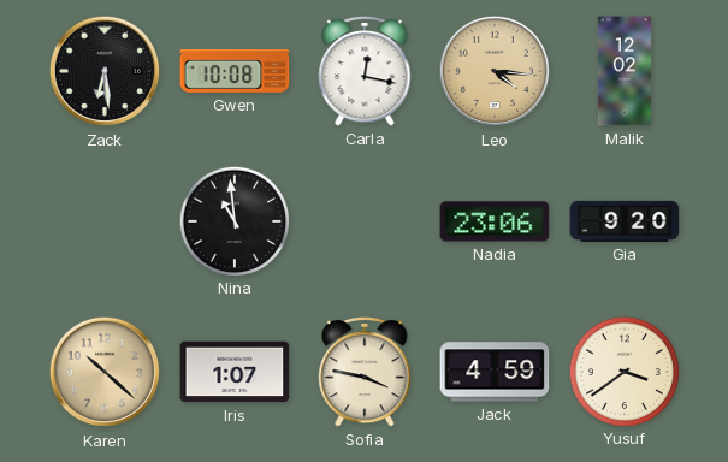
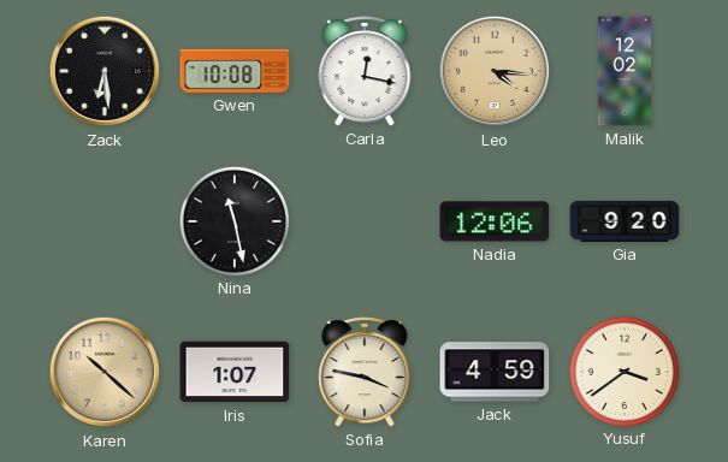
Nina: 10:59 -> 11:28
Nadia: 23:06 -> 12:06
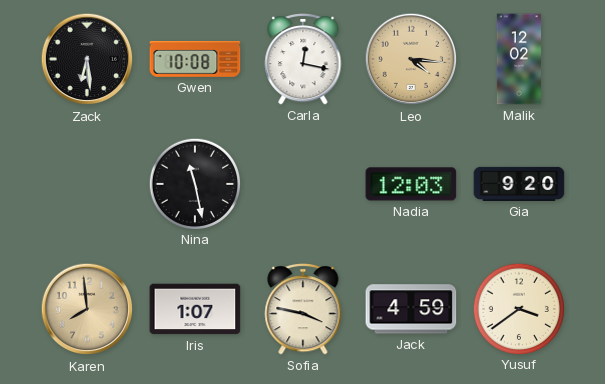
Nadia: 12:06 -> 12:03
Karen: 10:22 -> 7:59
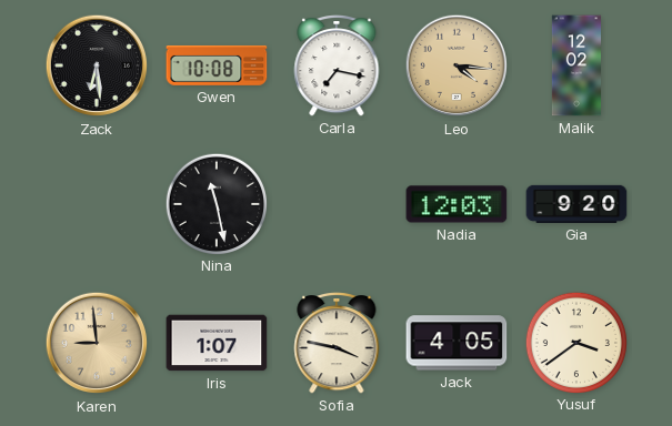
Carla: 12:17 -> 7:17
Karen: 7:59 -> 8:59
Jack: 4:59 -> 4:05
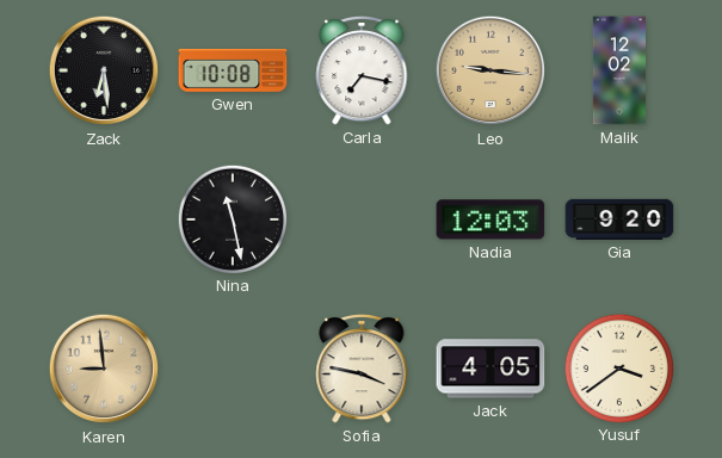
Leo: 4:16 -> 9:16
Iris: 1:07 -> none
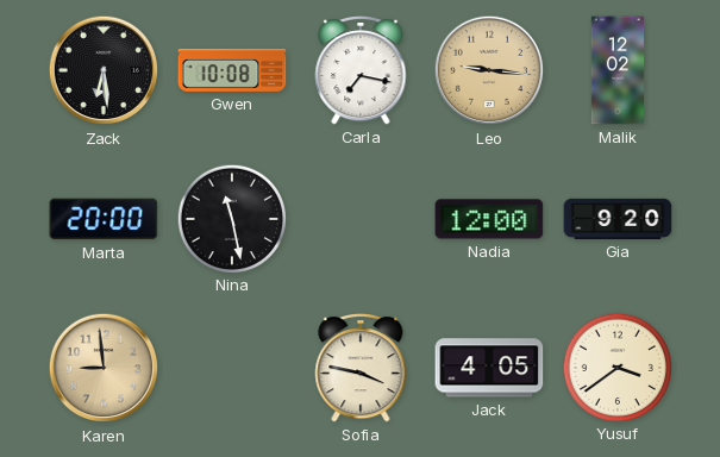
Marta: none -> 20:00
Nadia: 12:03 -> 12:00
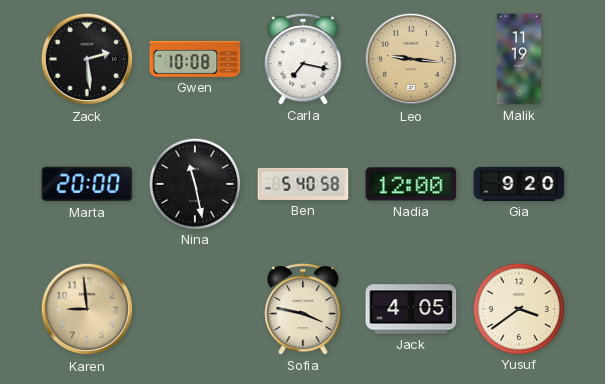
Zack: 6:29 -> 2:29
Malik: 12:02 -> 11:19
Ben: none -> 5:40
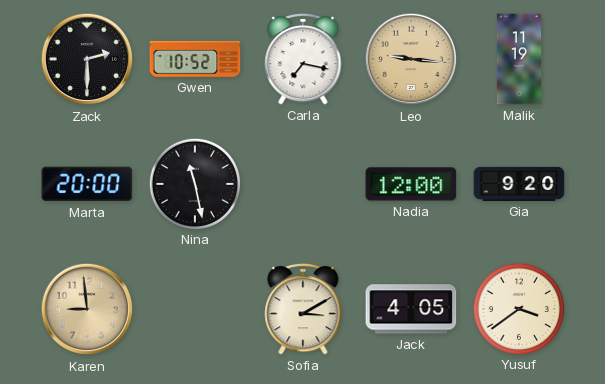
Zack: 2:29 -> 2:30
Gwen: 10:08 -> 10:52
Ben: 5:40 -> none
Sofia: 3:47 -> 3:10
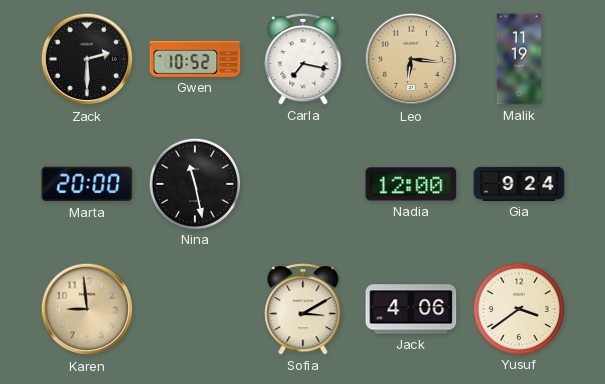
Leo: 9:16 -> 6:16
Gia: 9:20 -> 9:24
Jack: 4:05 -> 4:06
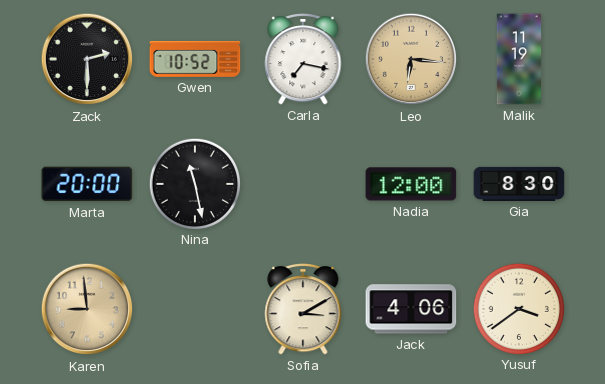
Gia: 9:24 -> 8:30
